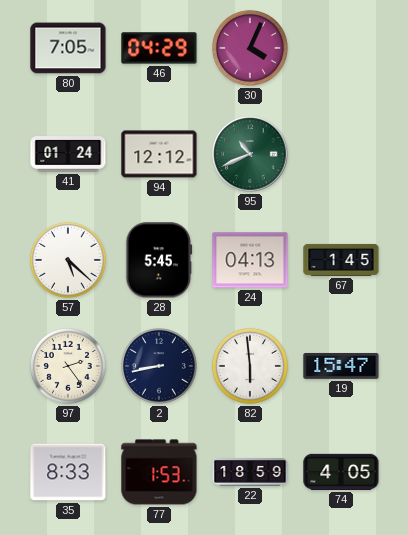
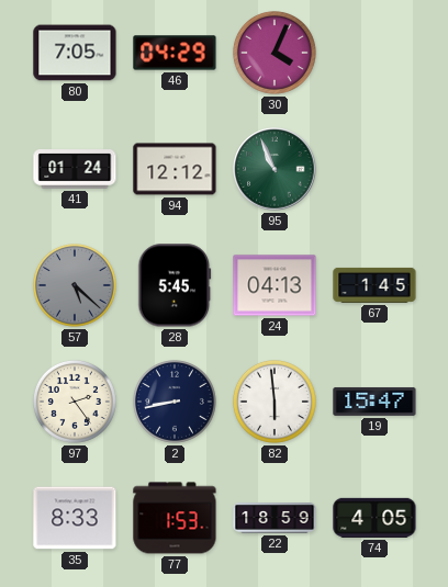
95: 10:41 -> 10:56
57 dial: white -> grey
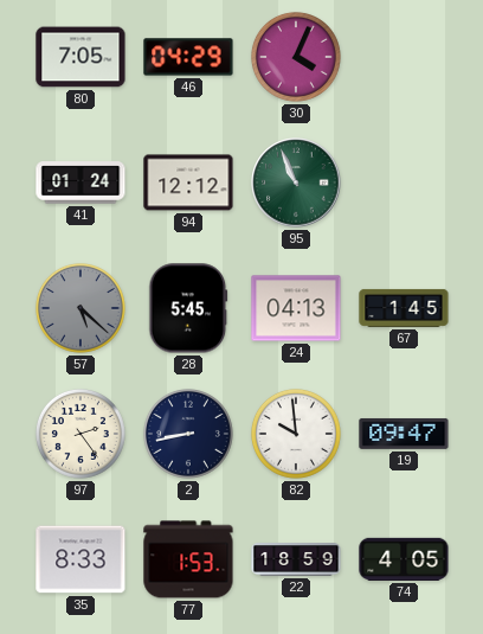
82: 5:59 -> 9:59
19: 15:47 -> 09:47
